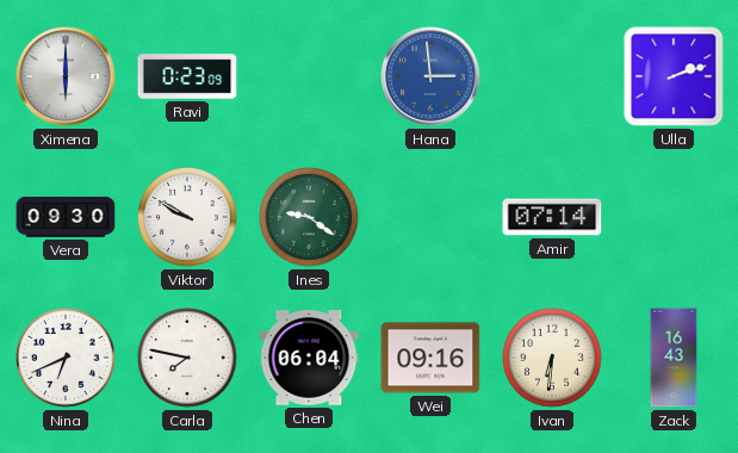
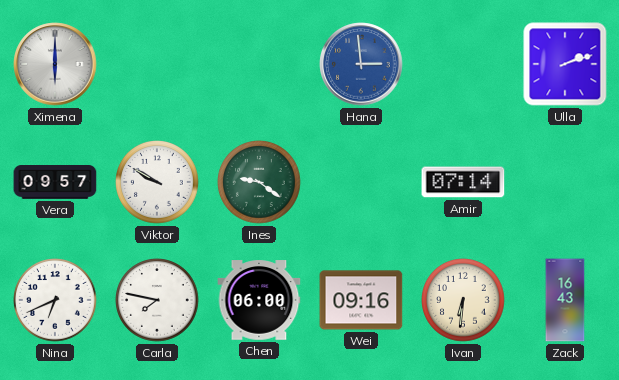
Ravi: 0:23 -> none
Vera: 09:30 -> 09:57
Chen: 06:04 -> 06:00
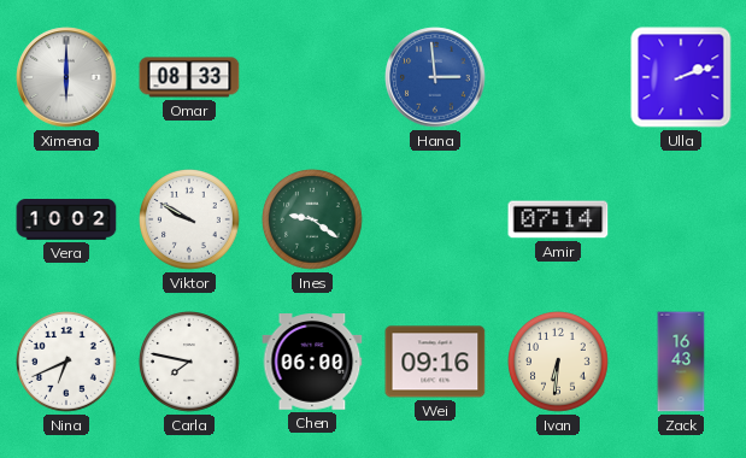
Omar: none -> 08:33
Vera: 09:57 -> 10:02
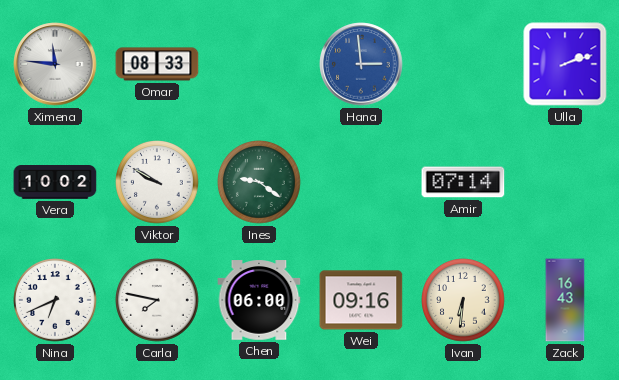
Ximena: 6:00 -> 11:46
